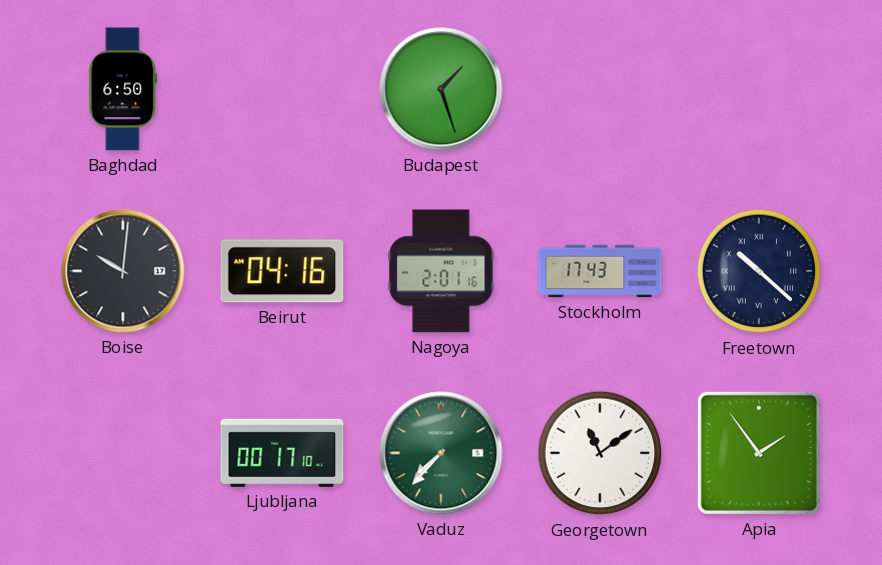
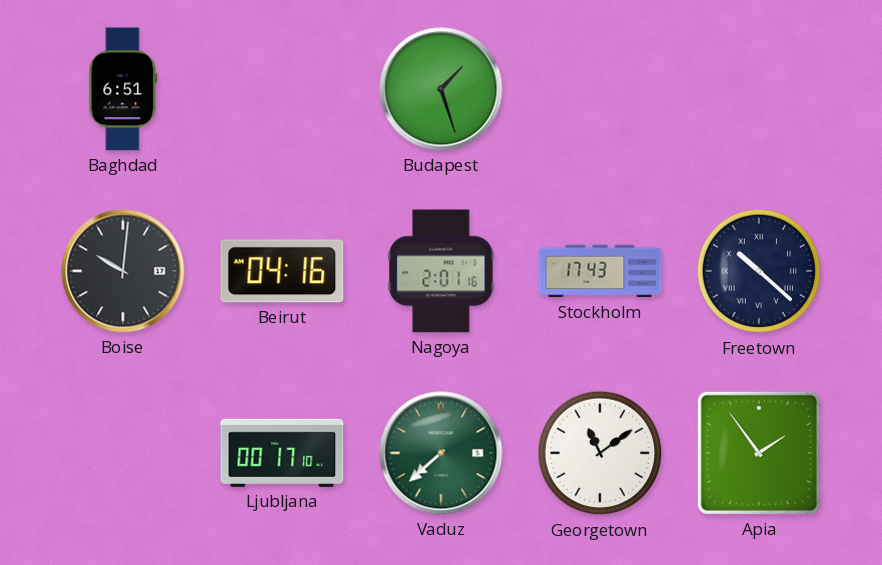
Baghdad: 6:50 -> 6:51
Vaduz: 7:37 -> 7:38
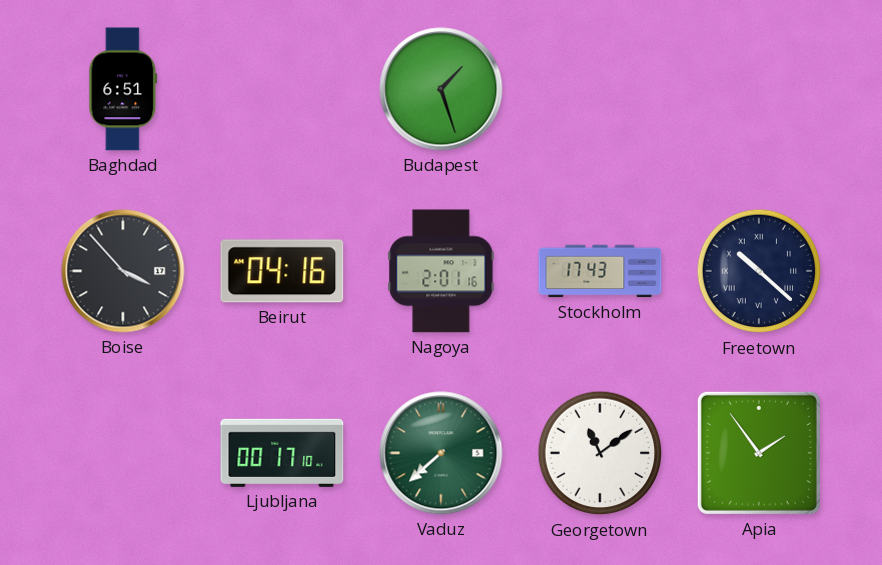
Boise: 10:01 -> 3:53
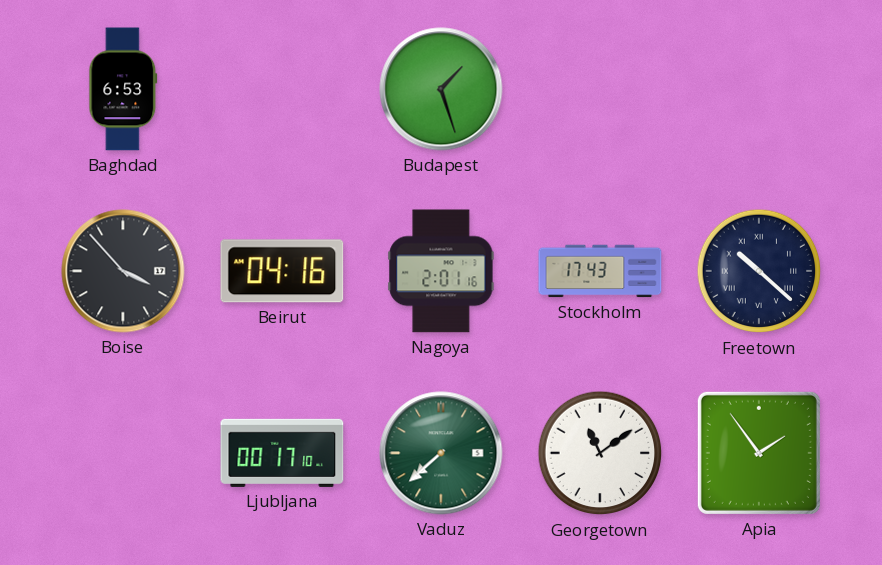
Baghdad: 6:51 -> 6:53
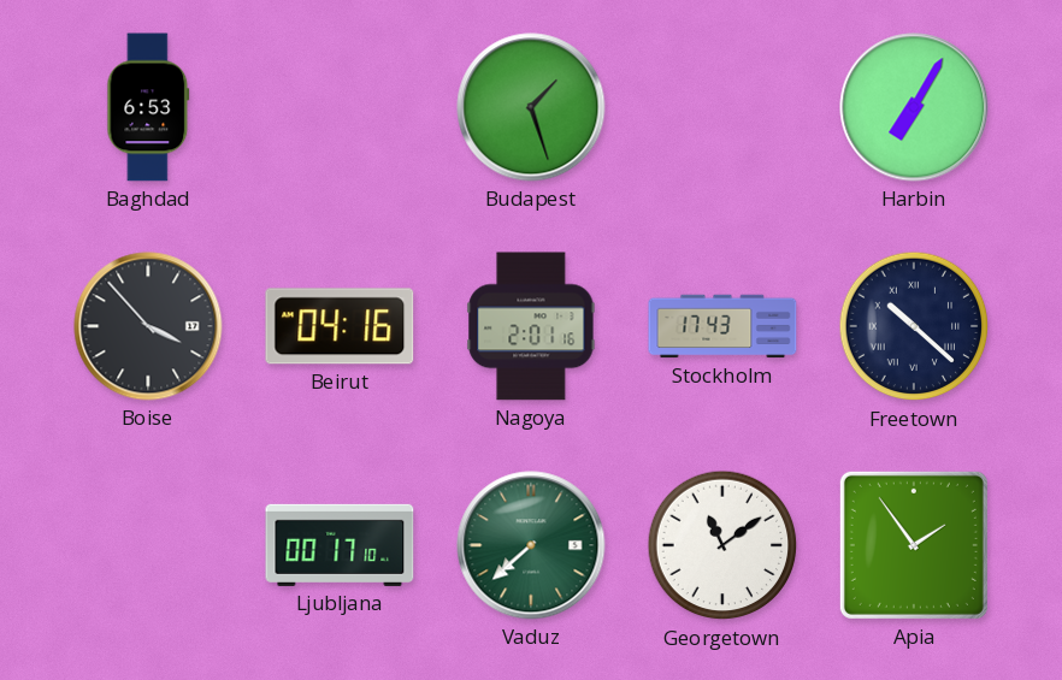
Harbin: none -> 7:05
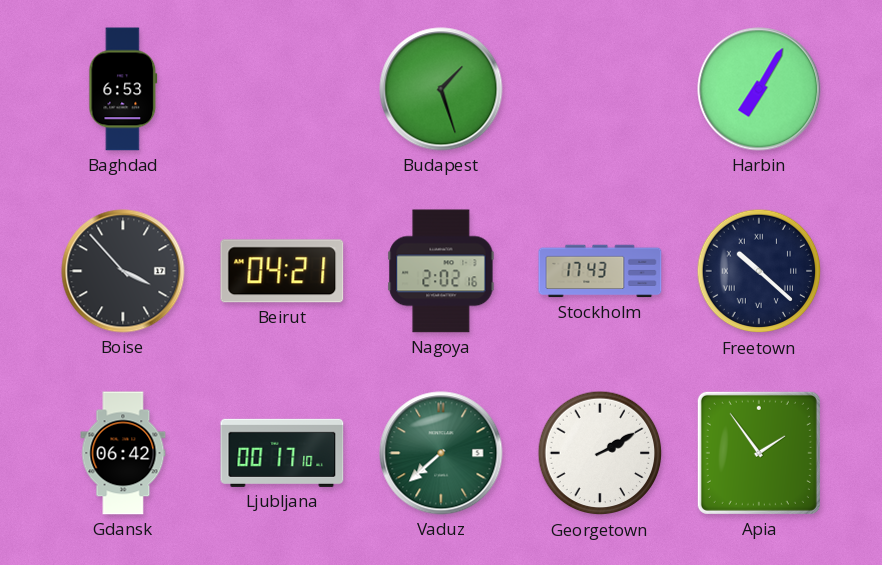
Beirut: 04:16 -> 04:21
Nagoya: 2:01 -> 2:02
Gdansk: none -> 06:42
Georgetown: 11:09 -> 2:10
